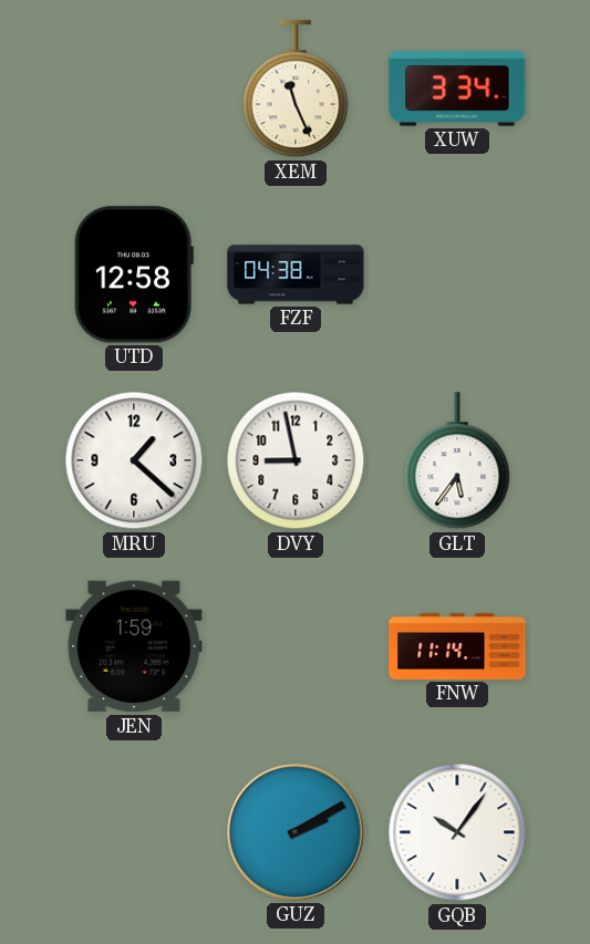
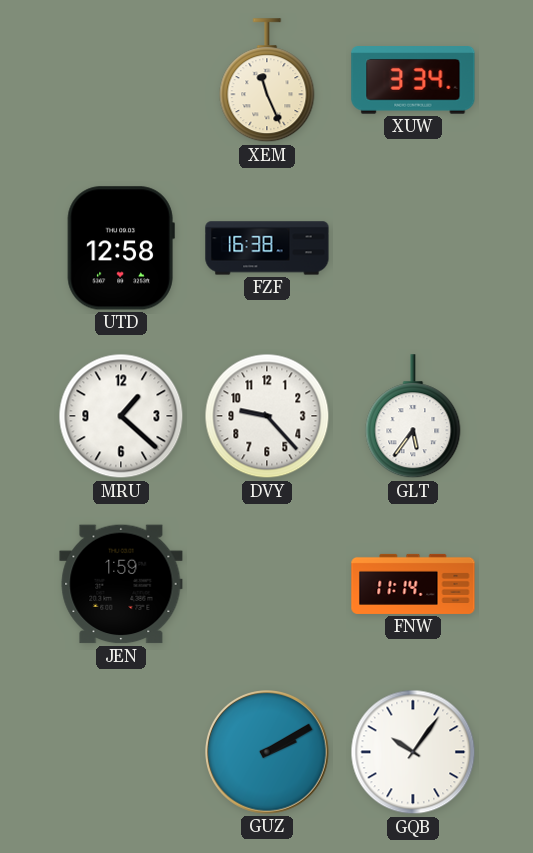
FZF: 04:38 -> 16:38
DVY: 8:58 -> 9:23
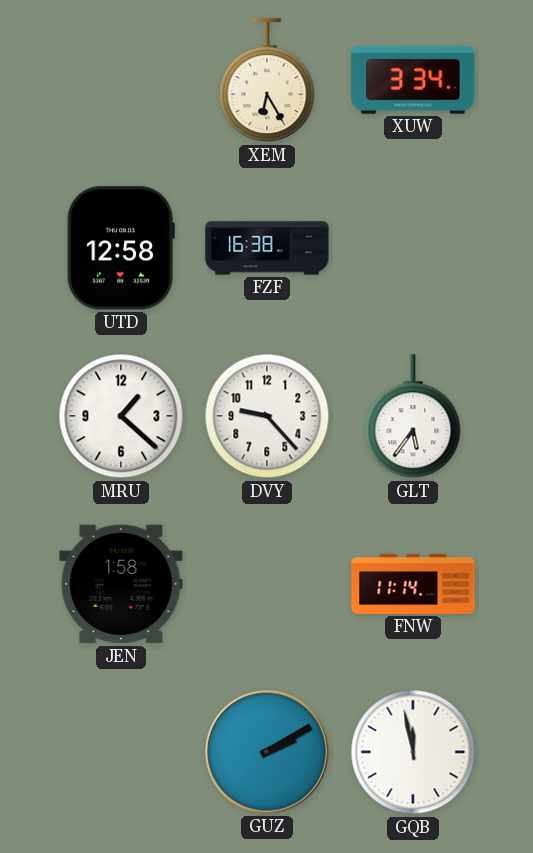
XEM: 11:26 -> 6:25
JEN: 1:59 -> 1:58
GQB: 10:06 -> 11:58
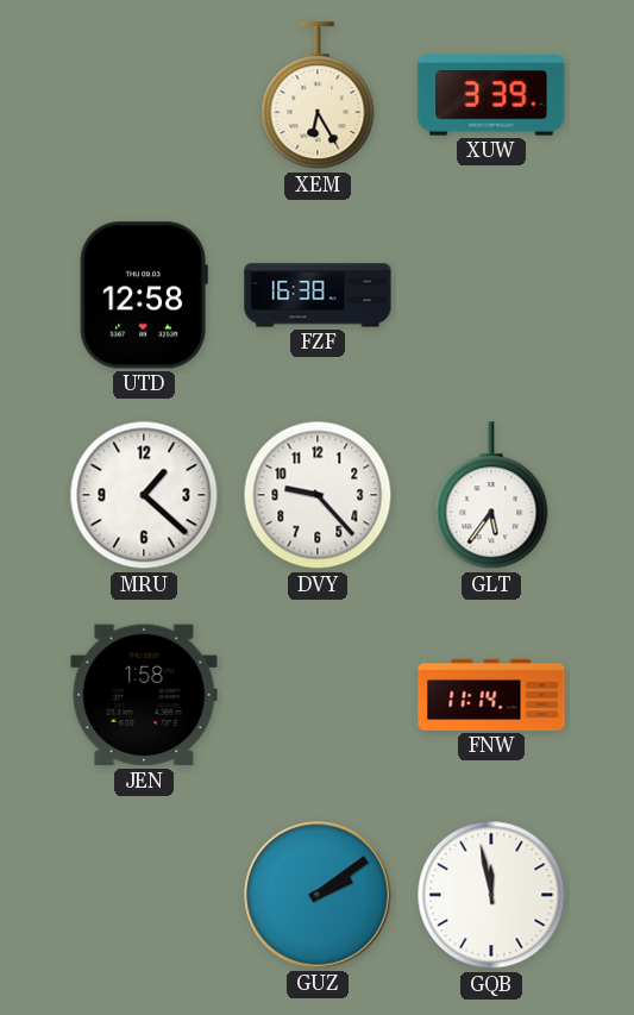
XUW: 3:34 -> 3:39
GUZ: 2:10 -> 2:09
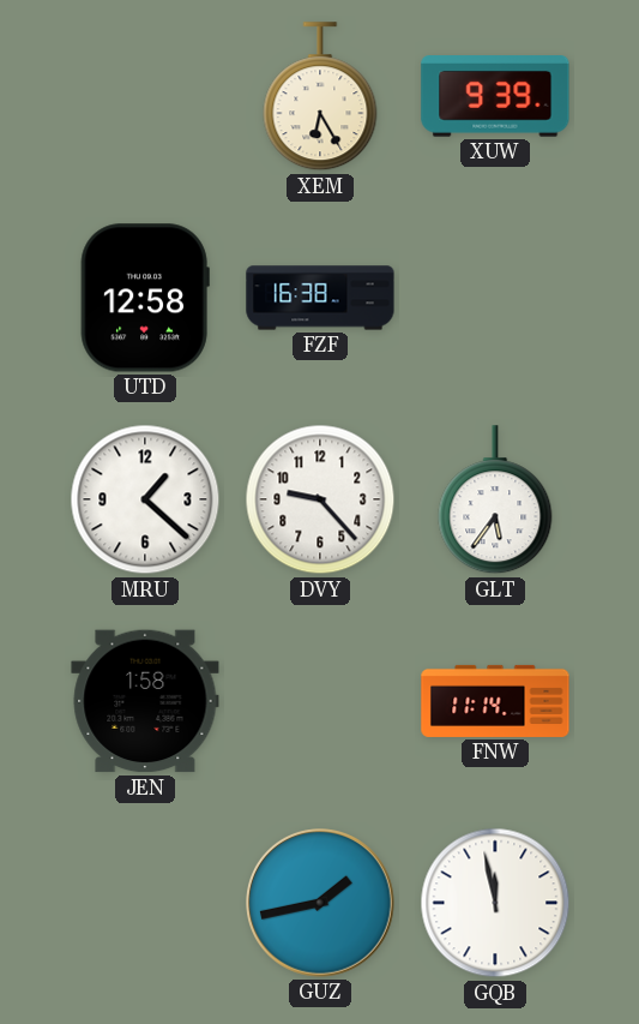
XUW: 3:39 -> 9:39
GUZ: 2:09 -> 1:43
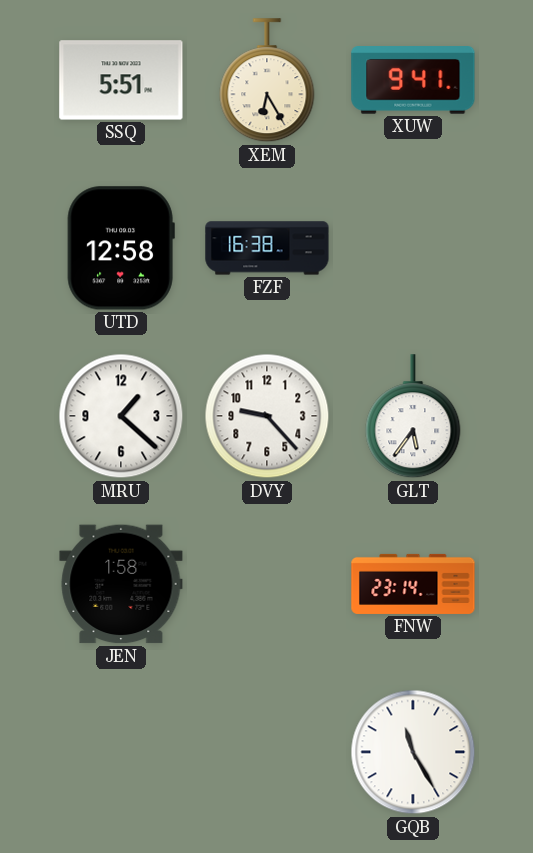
SSQ: none -> 5:51
XUW: 9:39 -> 9:41
FNW: 11:14 -> 23:14
GUZ: 1:43 -> none
GQB: 11:58 -> 11:25
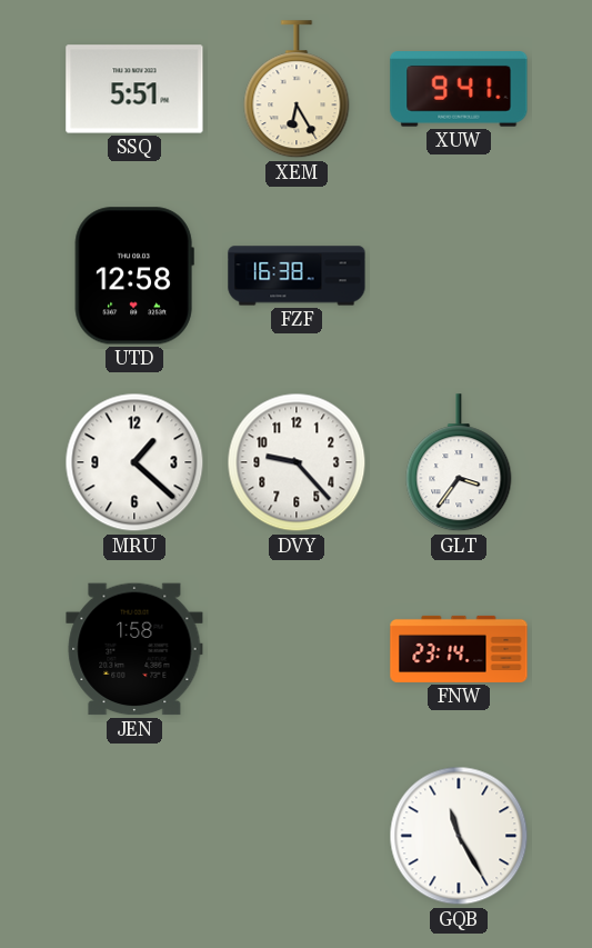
GLT: 5:36 -> 3:36
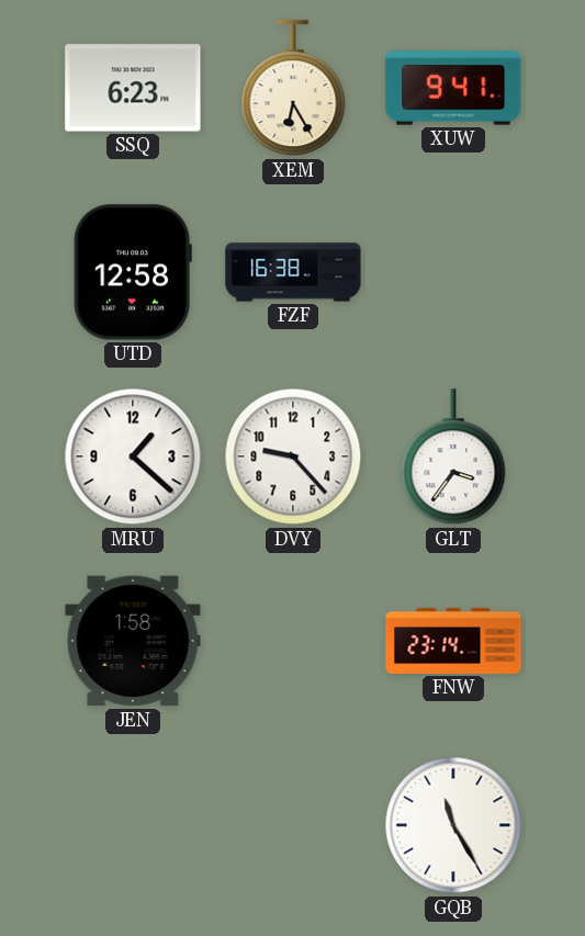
SSQ: 5:51 -> 6:23
